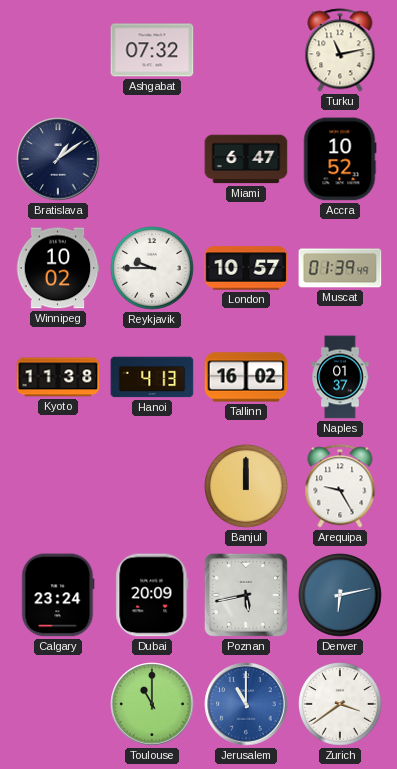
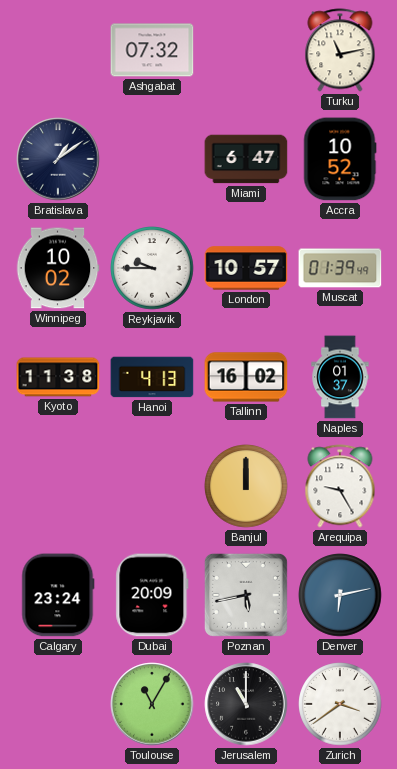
Toulouse: 11:00 -> 11:05
Jerusalem dial: blue -> black
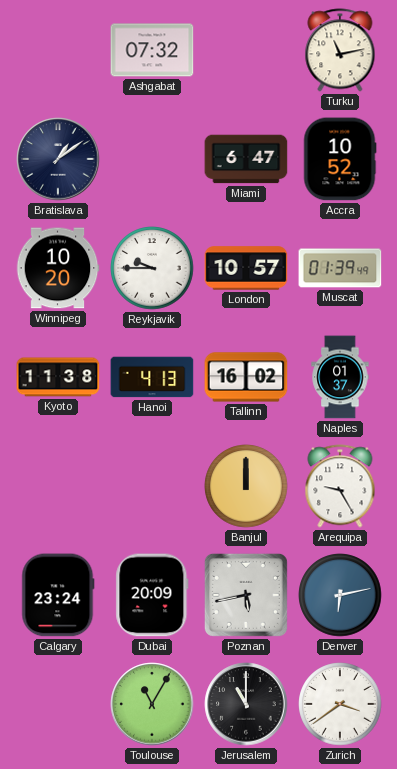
Winnipeg: 10:02 -> 10:20
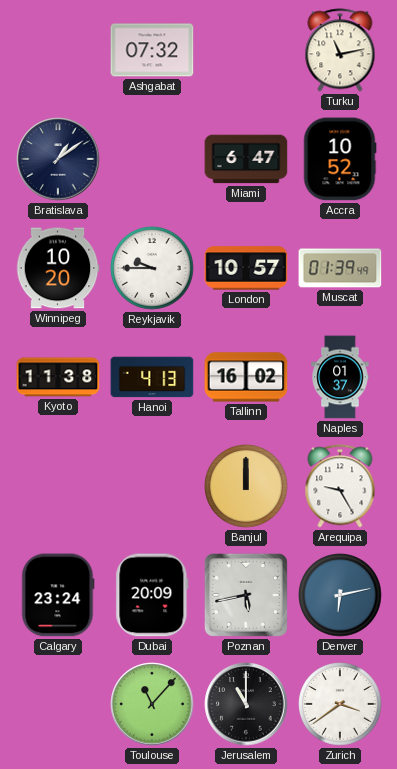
Toulouse: 11:05 -> 11:07
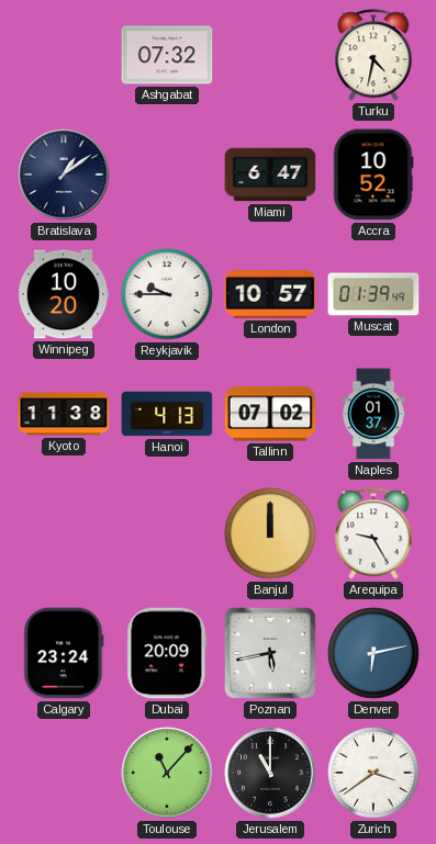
Turku: 11:13 -> 4:32
Tallinn: 16:02 -> 07:02
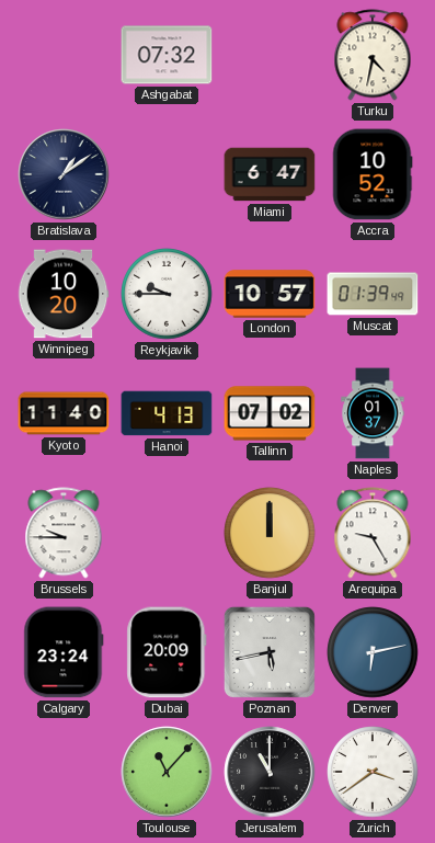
Kyoto: 11:38 -> 11:40
Brussels: none -> 9:45
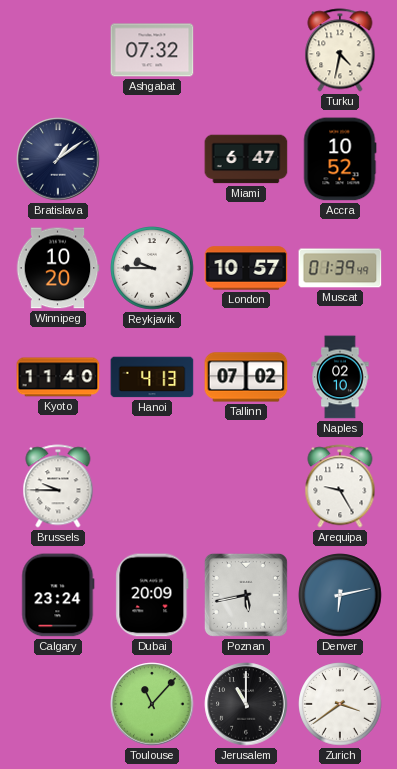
Naples: 01:37 -> 02:10
Banjul: 12:00 -> none
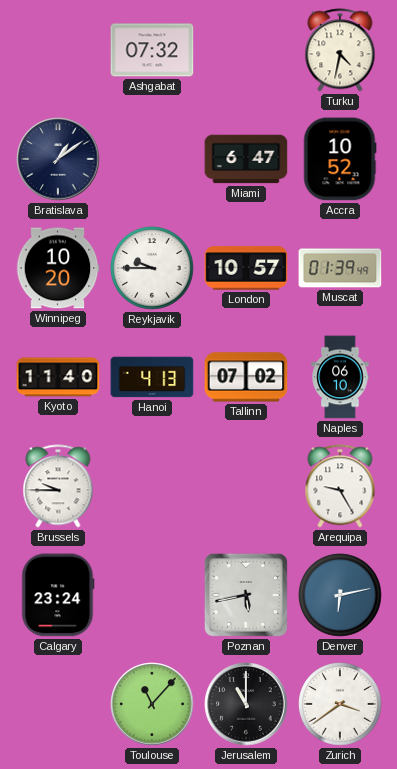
Naples: 02:10 -> 06:10
Dubai: 20:09 -> none
